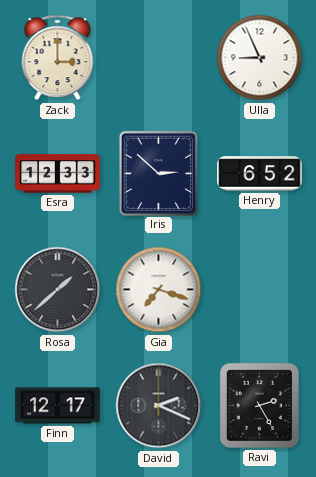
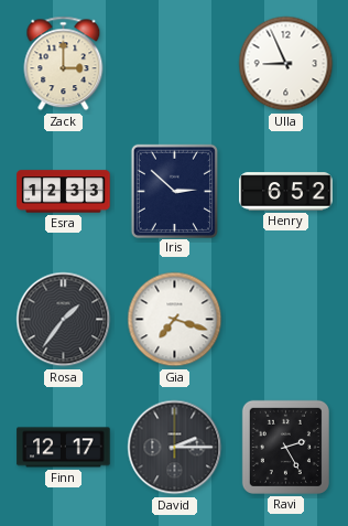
Rosa: 1:38 -> 1:36
David: 2:19 -> 2:15
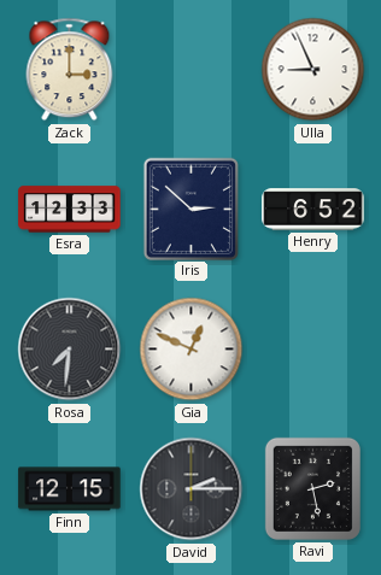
Rosa: 1:36 -> 7:31
Gia: 7:18 -> 12:49
Finn: 12:17 -> 12:15
Ravi: 2:25 -> 2:28
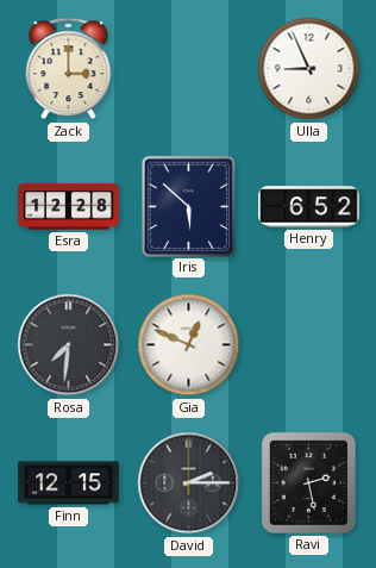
Esra: 12:33 -> 12:28
Iris: 2:52 -> 5:52
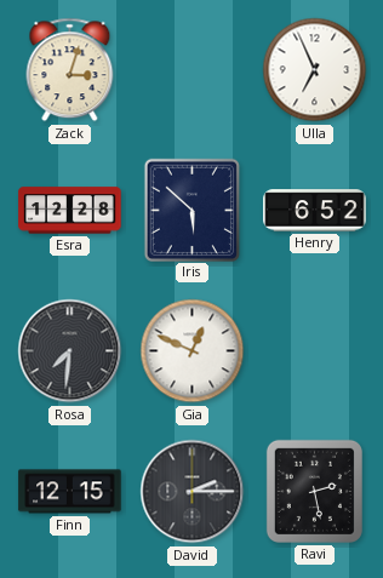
Zack: 3:00 -> 3:03
Ulla: 8:56 -> 6:56
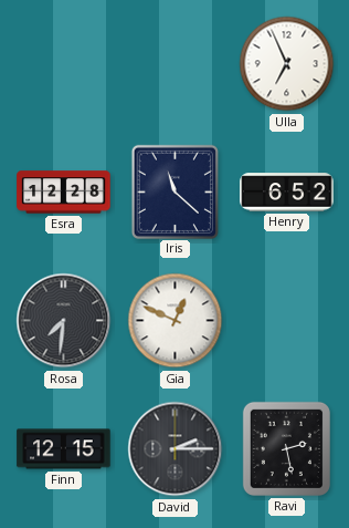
Zack: 3:03 -> none
Iris: 5:52 -> 11:22
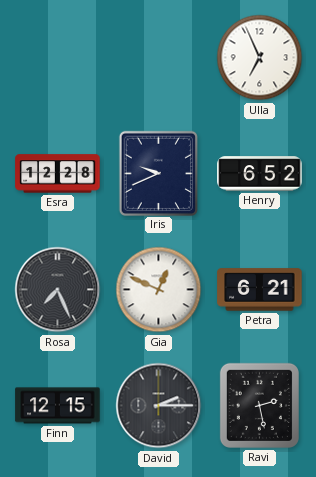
Iris: 11:22 -> 9:41
Rosa: 7:31 -> 7:26
Petra: none -> 6:21
